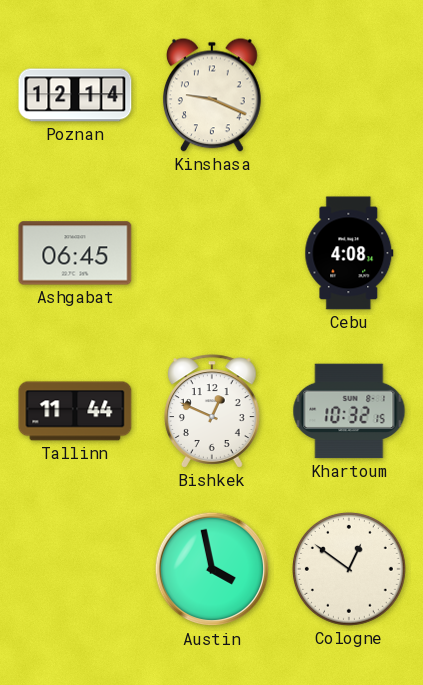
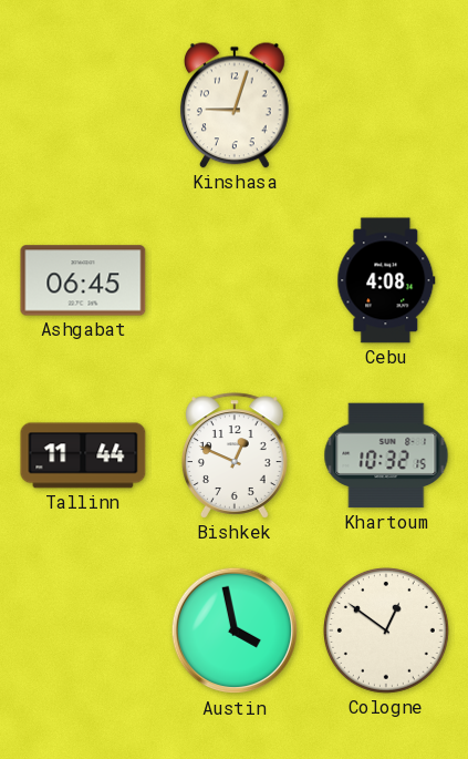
Poznan: 12:14 -> none
Kinshasa: 9:19 -> 9:03
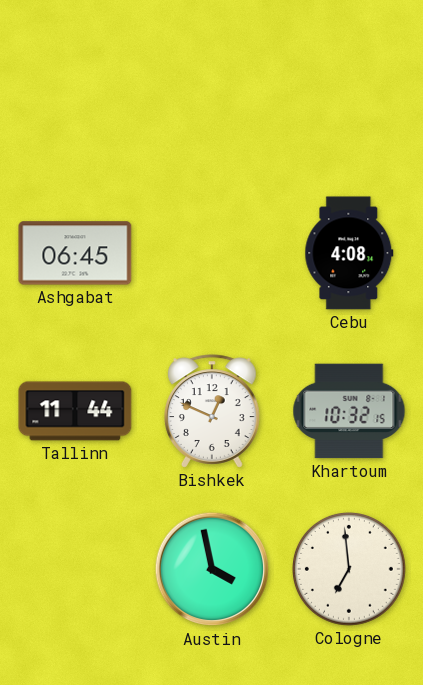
Kinshasa: 9:03 -> none
Cologne: 12:51 -> 6:59
